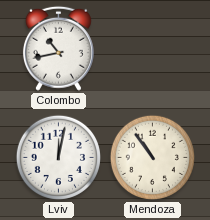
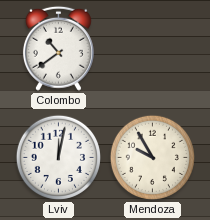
Colombo: 10:43 -> 10:39
Mendoza: 10:54 -> 9:55
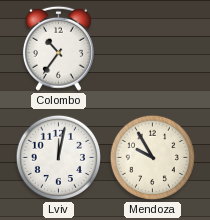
Colombo: 10:39 -> 10:36
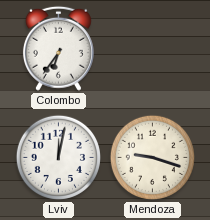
Colombo: 10:36 -> 6:36
Mendoza: 9:55 -> 9:18
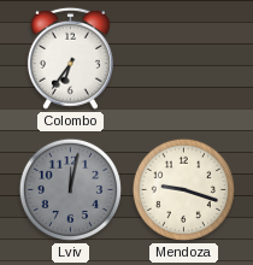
Lviv dial: white -> grey
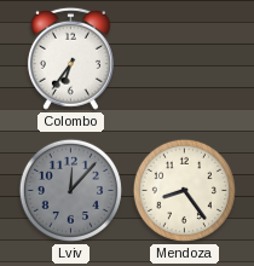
Lviv: 12:02 -> 12:07
Mendoza: 9:18 -> 8:24
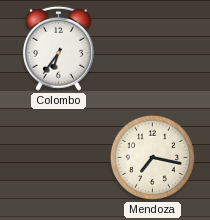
Lviv: 12:07 -> none
Mendoza: 8:24 -> 7:17
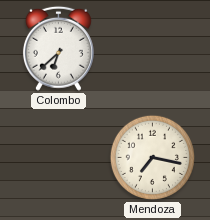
Colombo: 6:36 -> 6:38
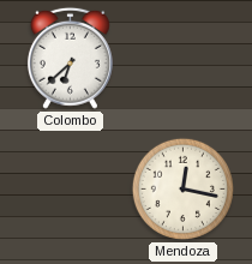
Mendoza: 7:17 -> 12:17
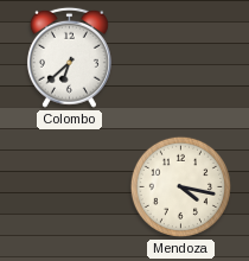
Mendoza: 12:17 -> 4:17
